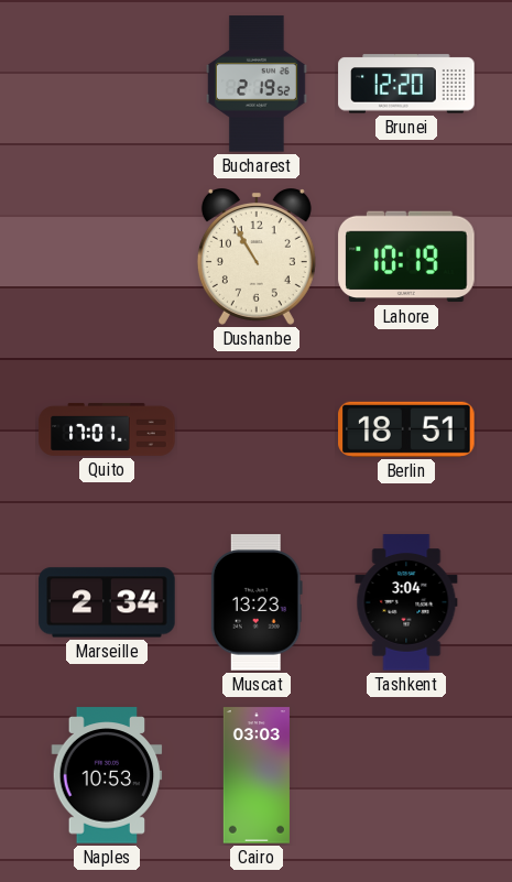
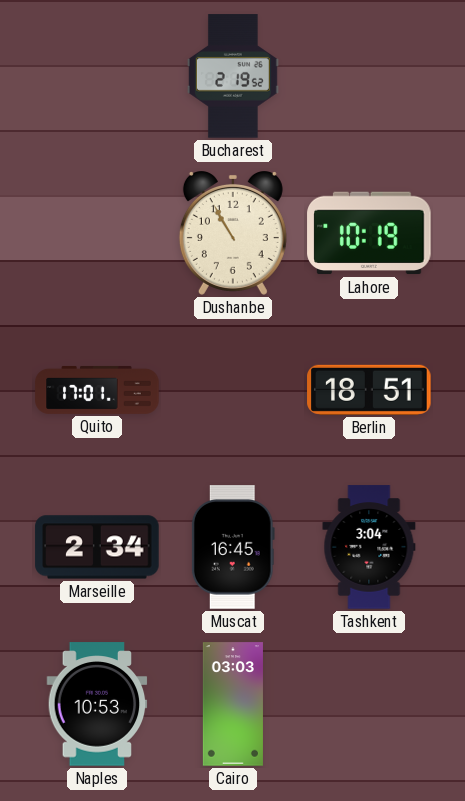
Brunei: 12:20 -> none
Muscat: 13:23 -> 16:45
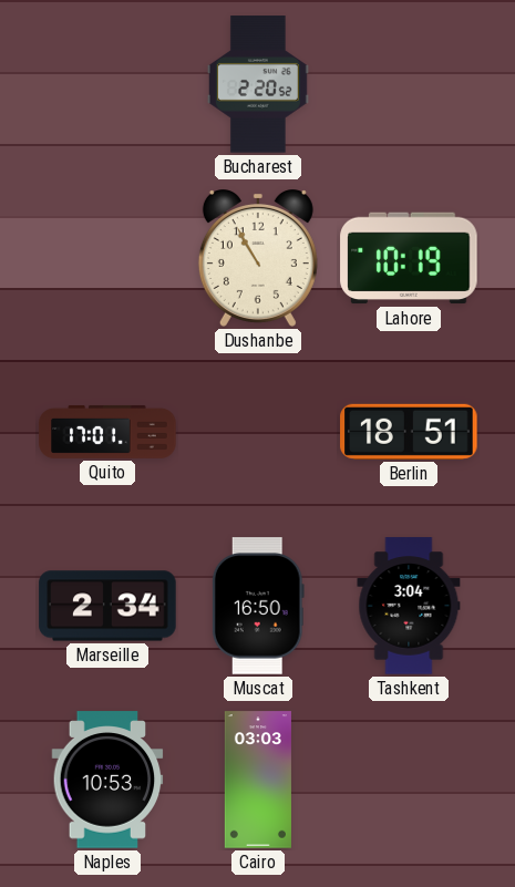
Bucharest: 2:19 -> 2:20
Muscat: 16:45 -> 16:50
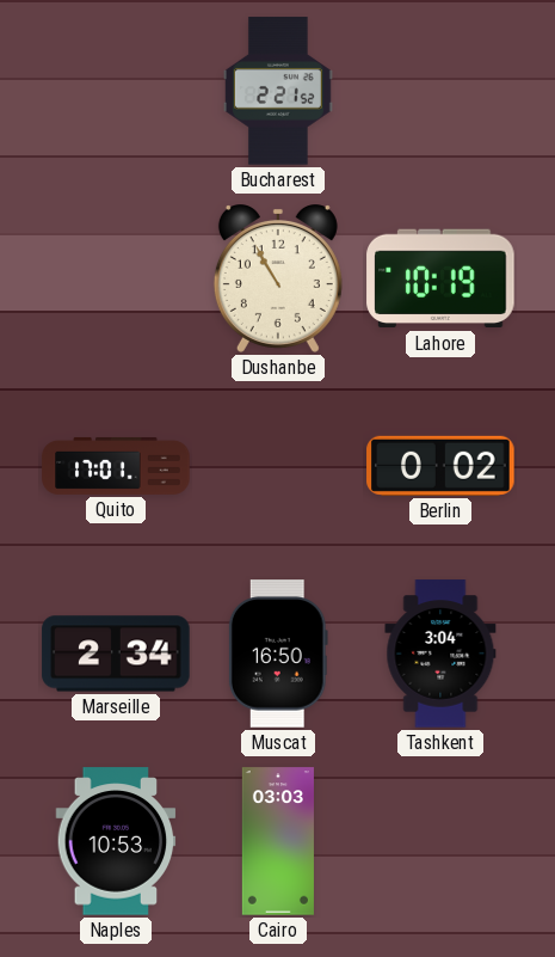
Bucharest: 2:20 -> 2:21
Berlin: 18:51 -> 0:02
